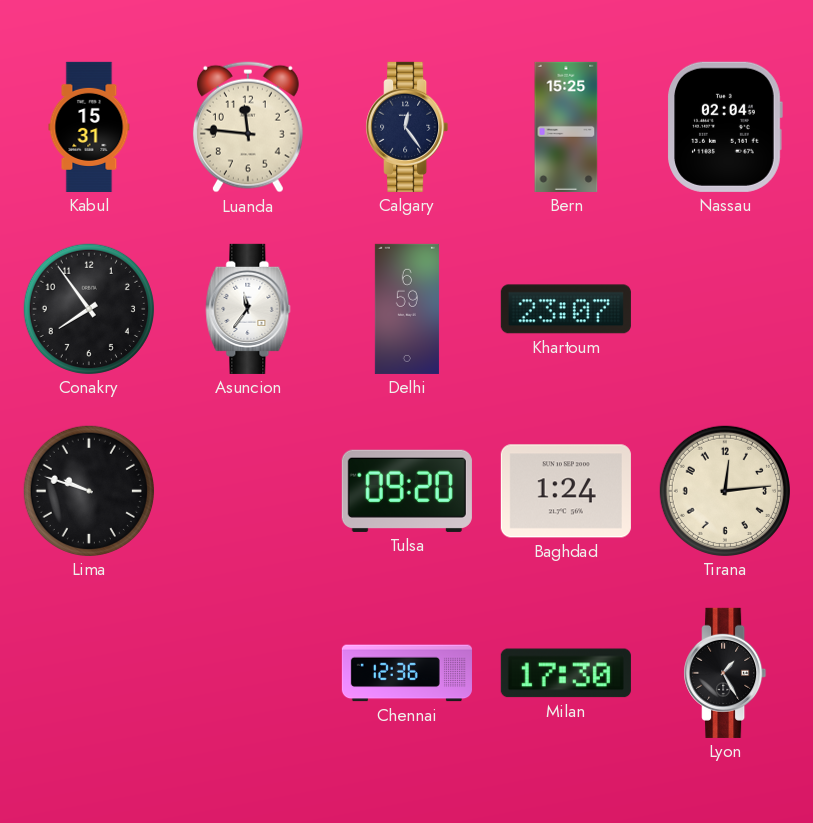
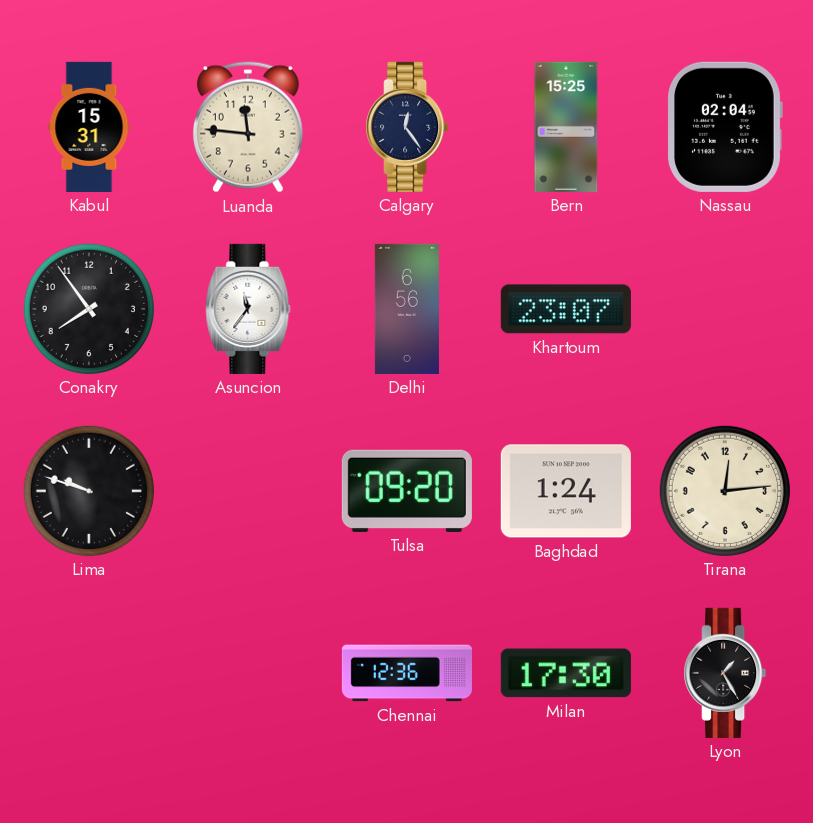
Delhi: 6:59 -> 6:56
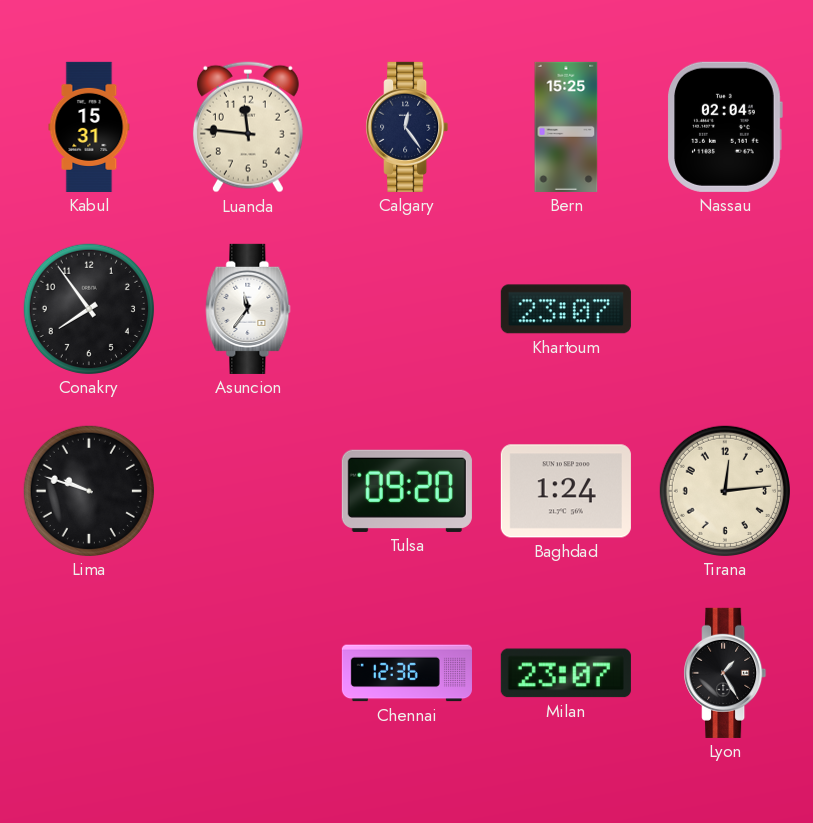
Delhi: 6:56 -> none
Milan: 17:30 -> 23:07
